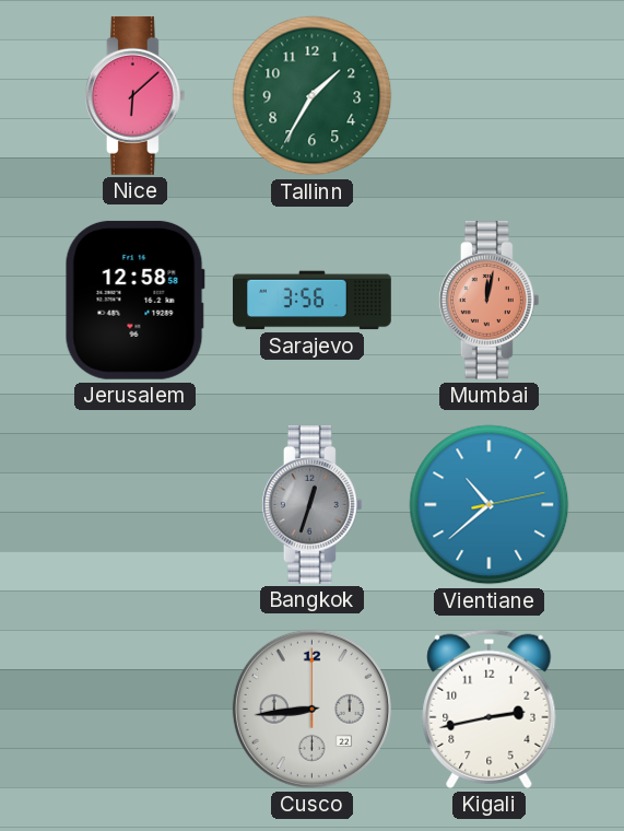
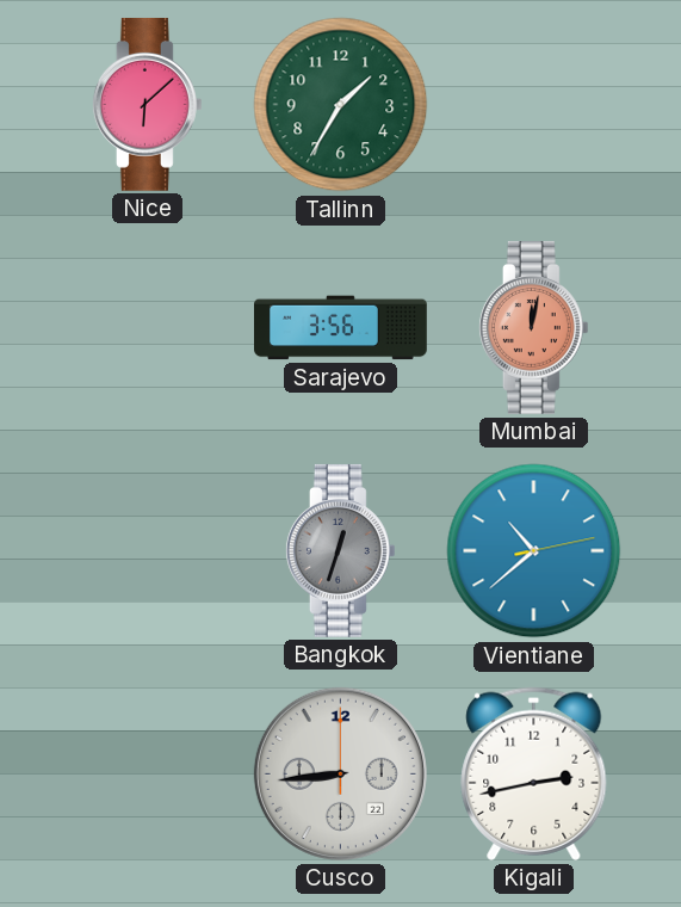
Jerusalem: 12:58 -> none
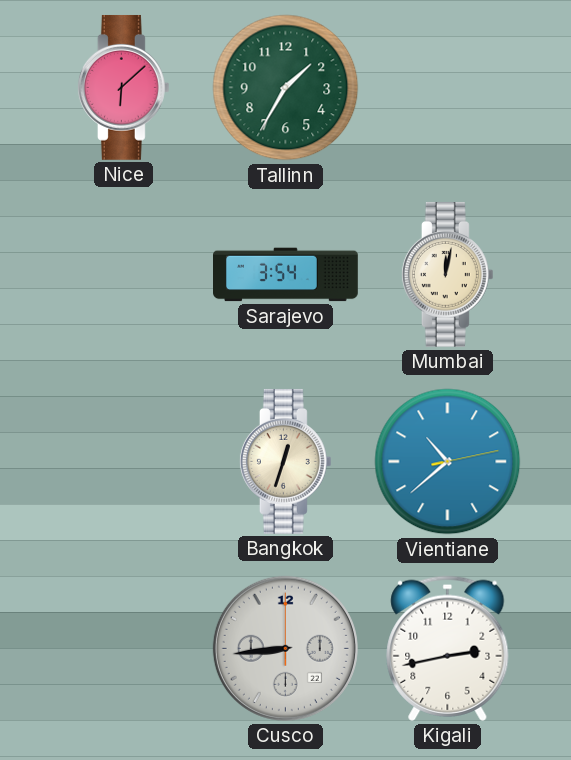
Sarajevo: 3:56 -> 3:54
Mumbai dial: salmon -> cream
Bangkok dial: grey -> cream
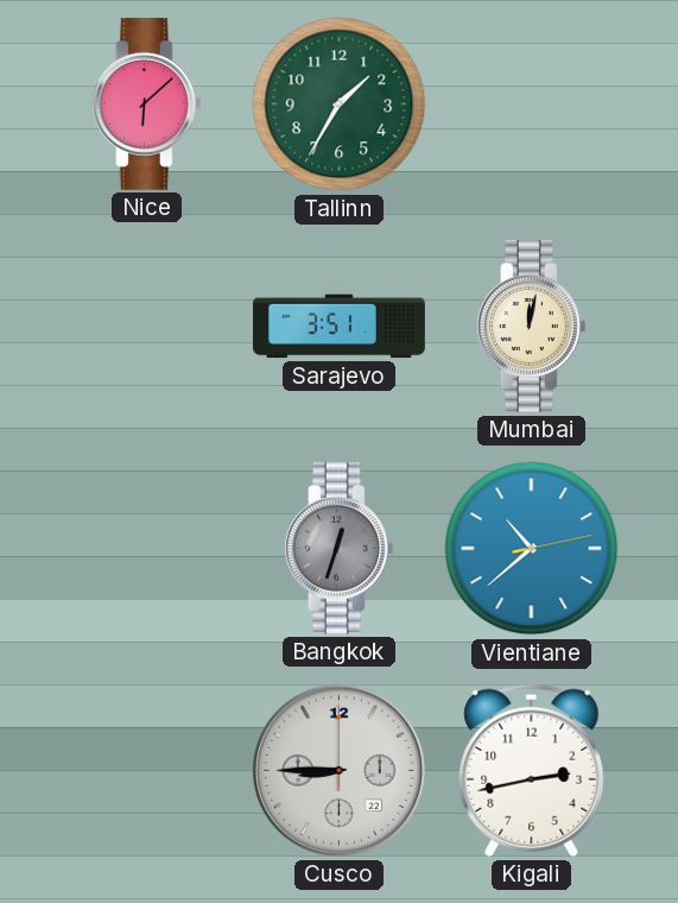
Sarajevo: 3:54 -> 3:51
Bangkok dial: cream -> grey
Cusco: 8:44 -> 8:45
